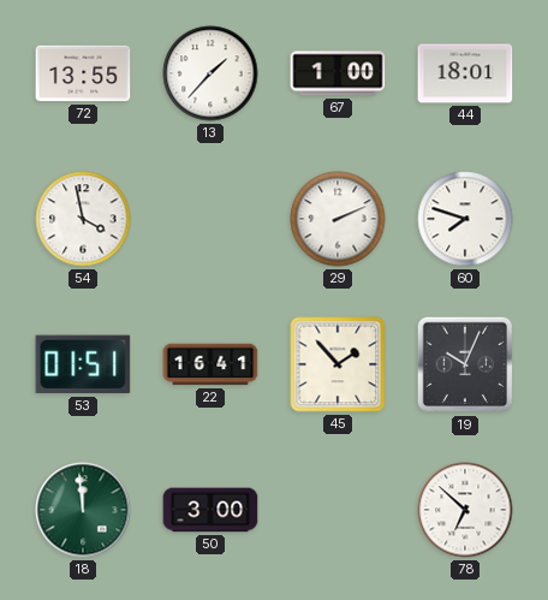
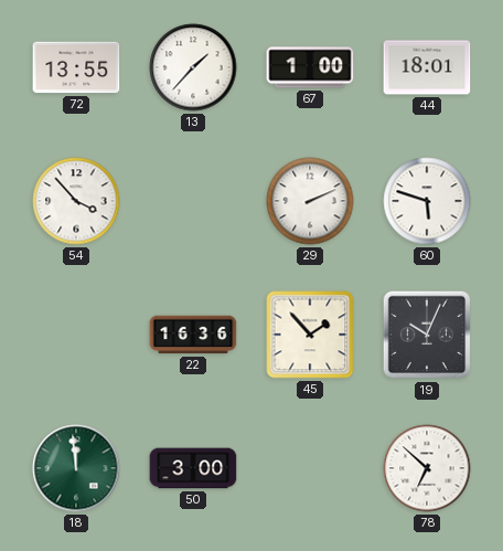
54: 3:58 -> 3:53
60: 7:48 -> 5:48
53: 01:51 -> none
22: 16:41 -> 16:36
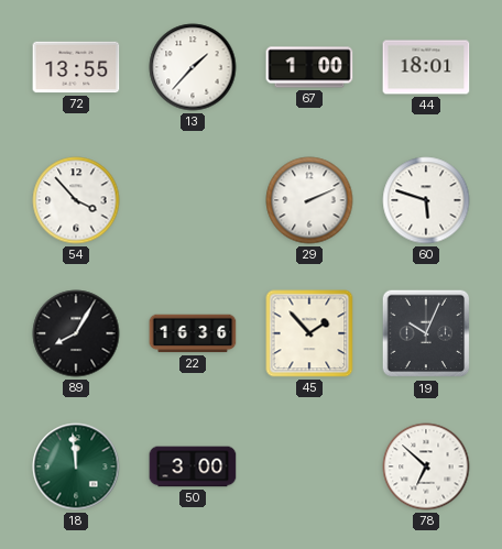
89: none -> 8:05
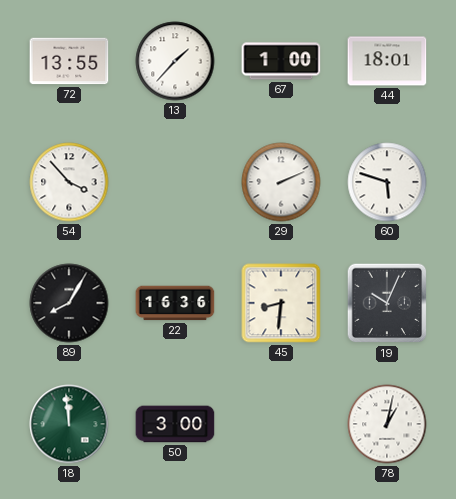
45: 1:53 -> 8:31
78: 6:52 -> 1:02
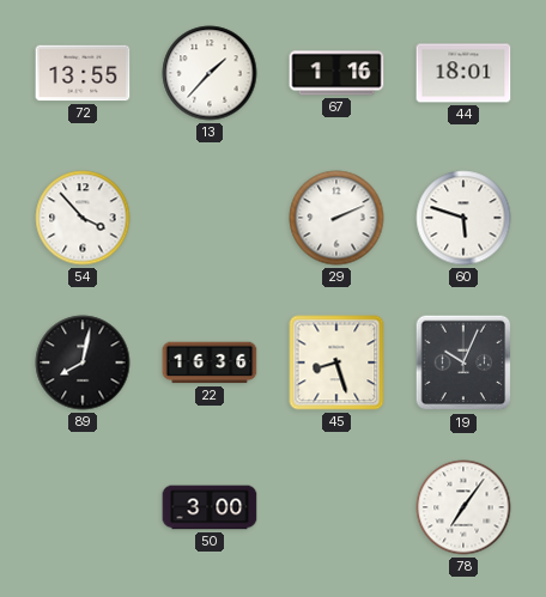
67: 1:00 -> 1:16
89: 8:05 -> 8:02
45: 8:31 -> 8:27
18: 11:59 -> none
78: 1:02 -> 7:06
